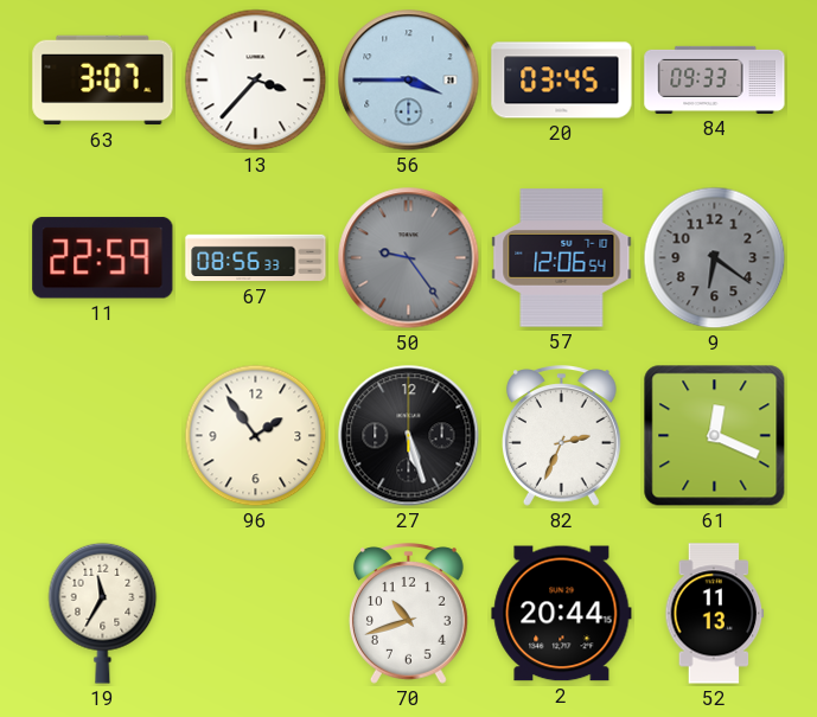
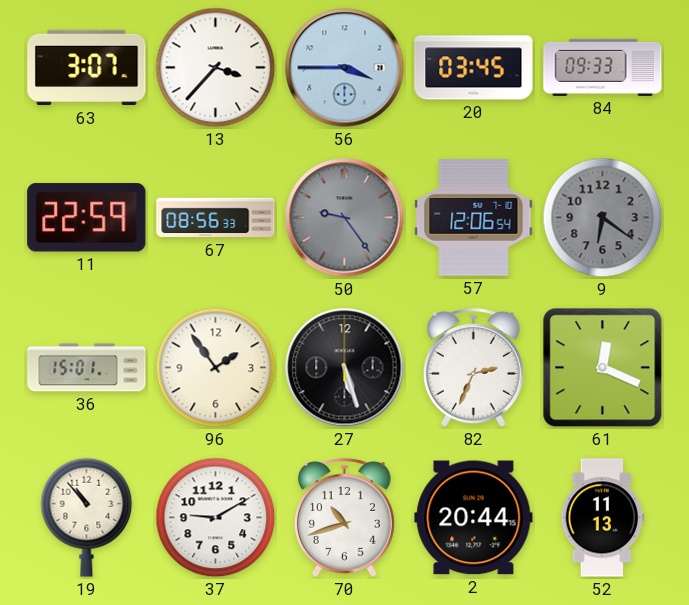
36: none -> 15:01
19: 11:35 -> 10:53
37: none -> 9:10
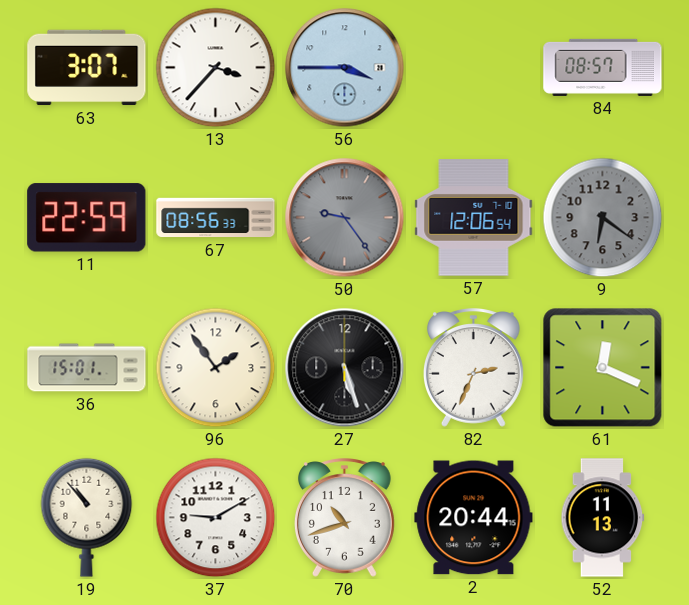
20: 03:45 -> none
84: 09:33 -> 08:57
